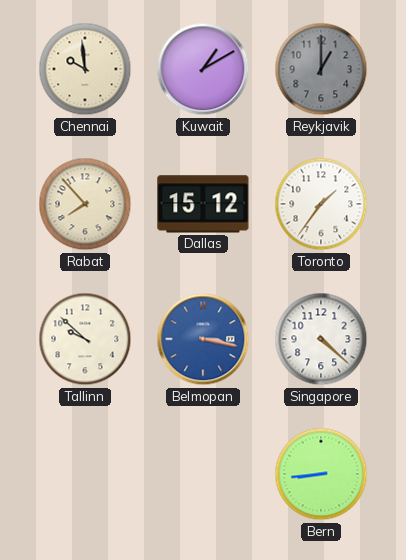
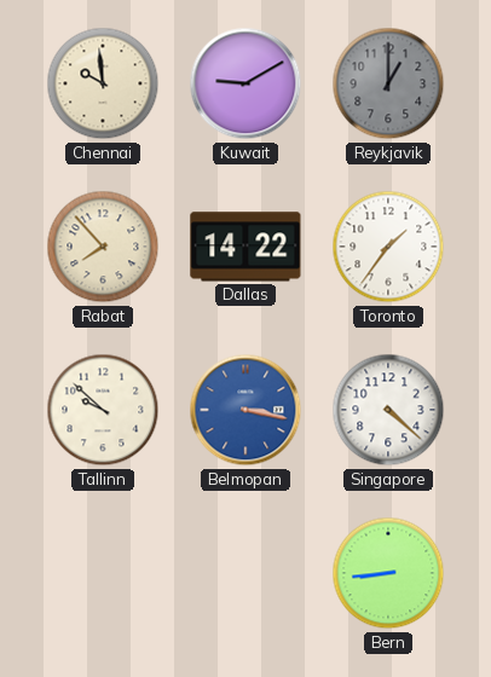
Kuwait: 1:10 -> 9:10
Dallas: 15:12 -> 14:22
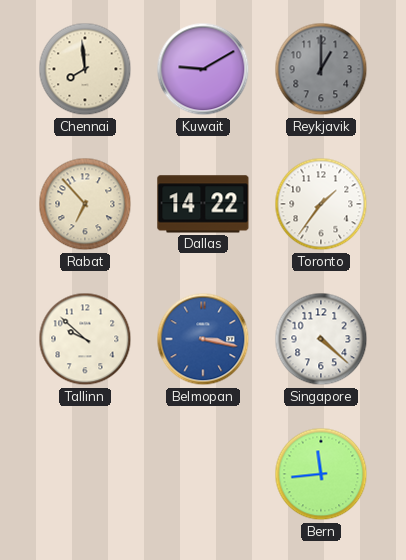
Chennai: 9:59 -> 7:59
Rabat: 7:53 -> 6:53
Bern: 8:44 -> 11:44
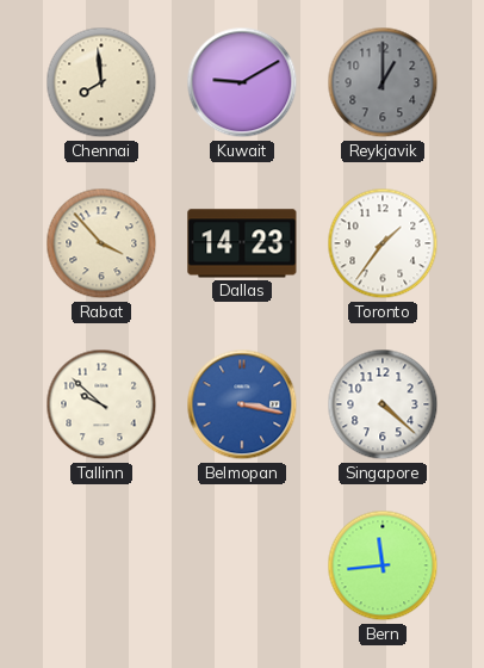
Rabat: 6:53 -> 3:53
Dallas: 14:22 -> 14:23
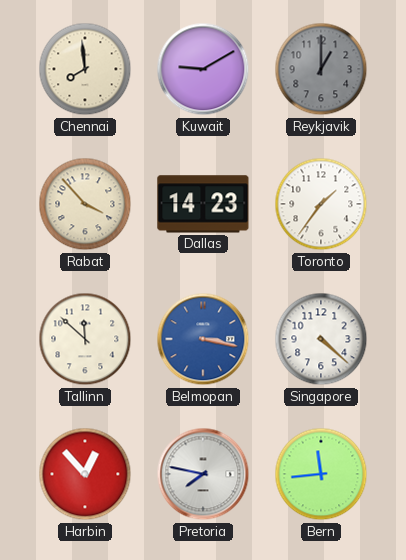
Tallinn: 9:52 -> 11:52
Harbin: none -> 12:53
Pretoria: none -> 7:47
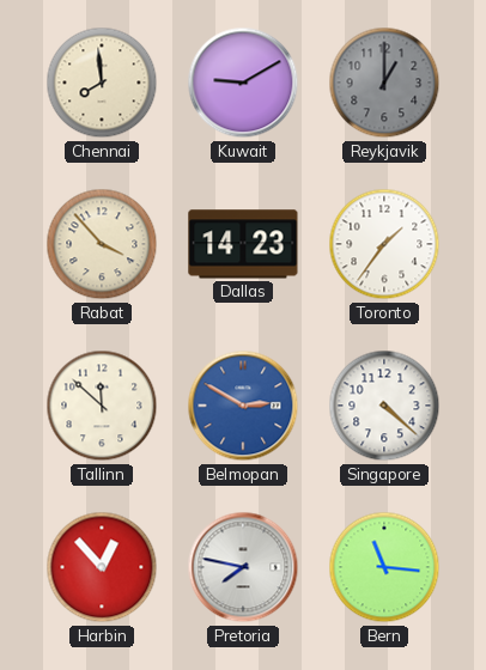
Belmopan: 3:17 -> 2:50
Bern: 11:44 -> 11:16
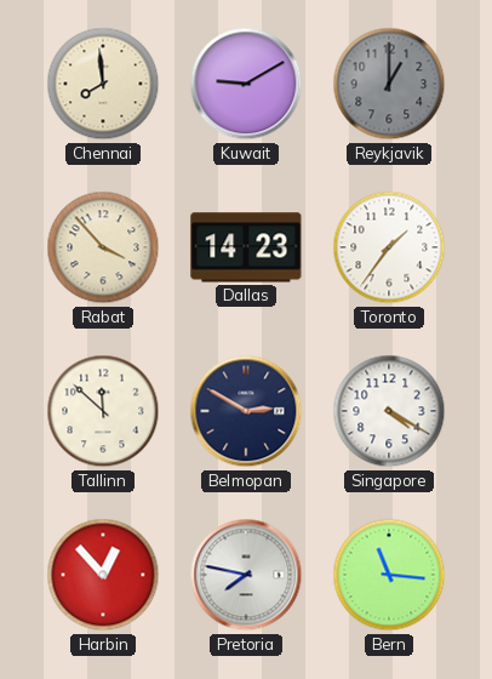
Belmopan dial: blue -> navy
Singapore: 4:22 -> 4:20
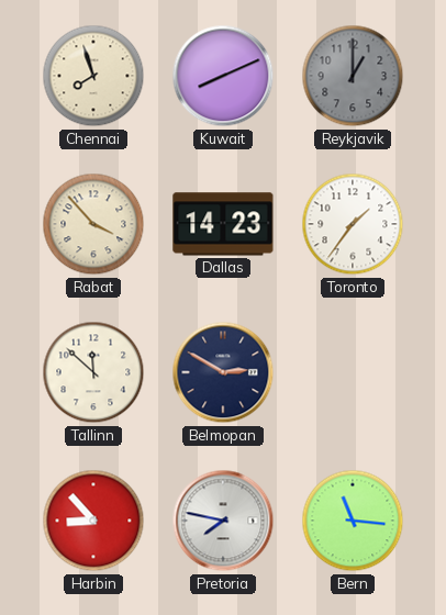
Chennai: 7:59 -> 7:57
Kuwait: 9:10 -> 8:11
Singapore: 4:20 -> none
Harbin: 12:53 -> 8:53
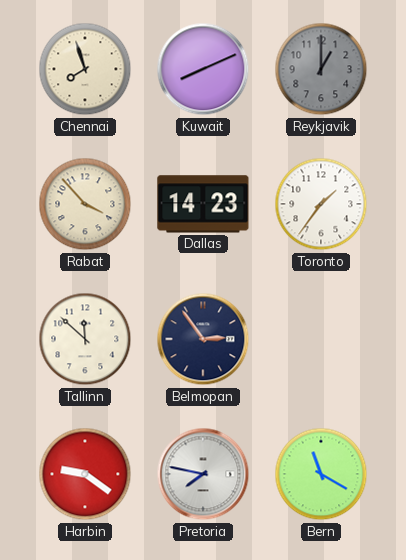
Belmopan: 2:50 -> 2:54
Harbin: 8:53 -> 9:21
Bern: 11:16 -> 11:20
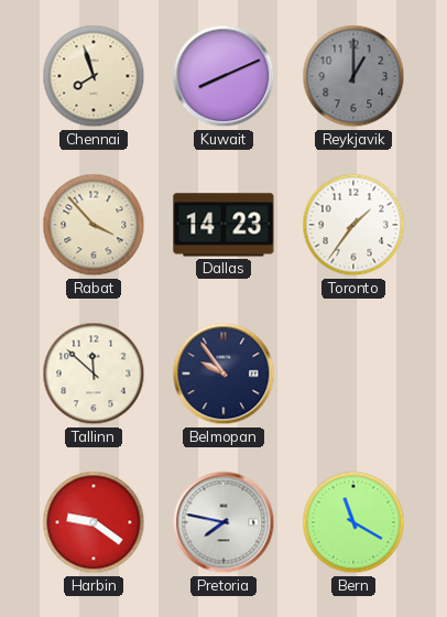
Belmopan: 2:54 -> 9:54
